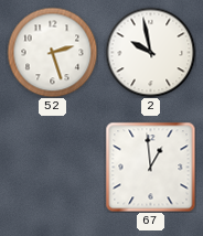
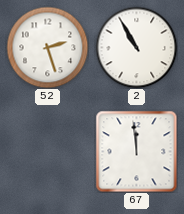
2: 9:58 -> 10:55
67: 12:59 -> 11:59
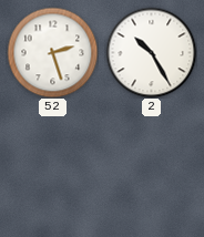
2: 10:55 -> 10:25
67: 11:59 -> none
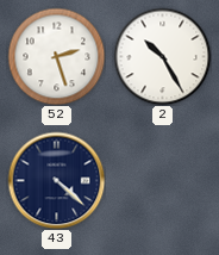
43: none -> 4:22
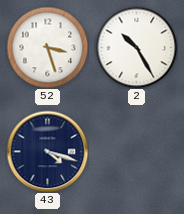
52: 2:27 -> 3:27
43: 4:22 -> 4:18
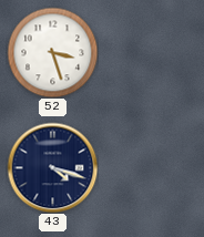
2: 10:25 -> none
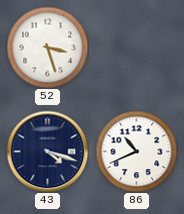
86: none -> 10:41
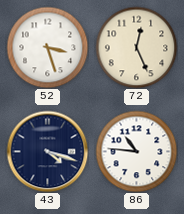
72: none -> 12:26
86: 10:41 -> 10:46
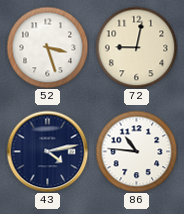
72: 12:26 -> 9:02
43: 4:18 -> 4:13
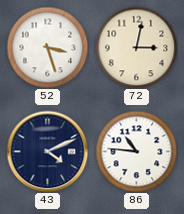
72: 9:02 -> 3:02
43: 4:13 -> 4:11
